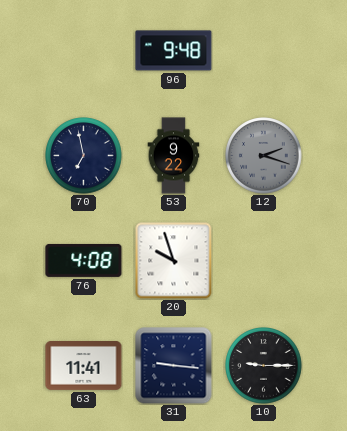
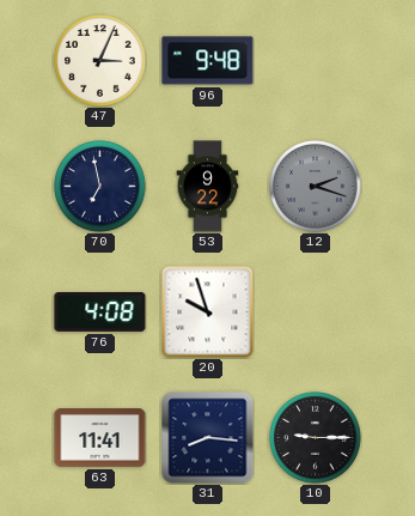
47: none -> 3:04
31: 9:16 -> 8:16
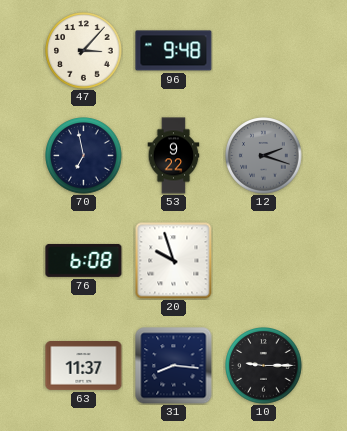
47: 3:04 -> 3:07
76: 4:08 -> 6:08
63: 11:41 -> 11:37
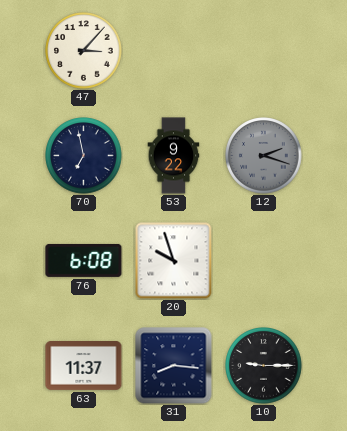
96: 9:48 -> none
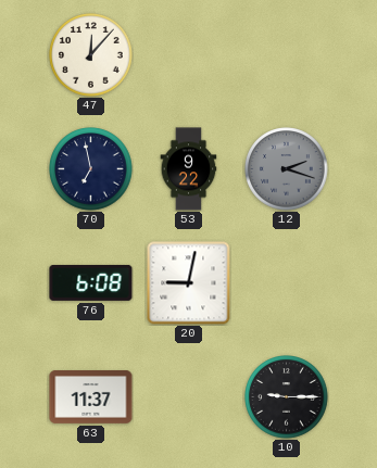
47: 3:07 -> 12:07
20: 9:57 -> 9:02
31: 8:16 -> none
